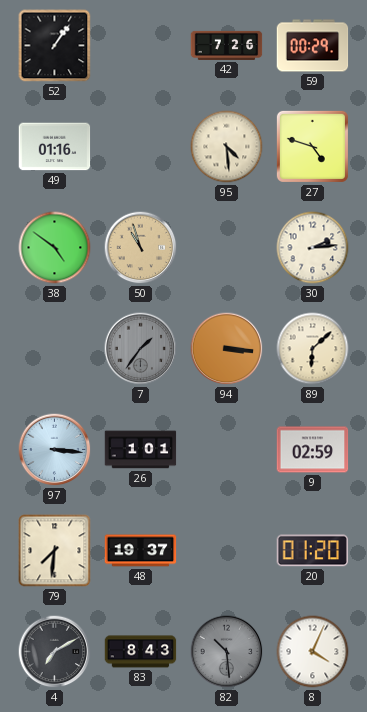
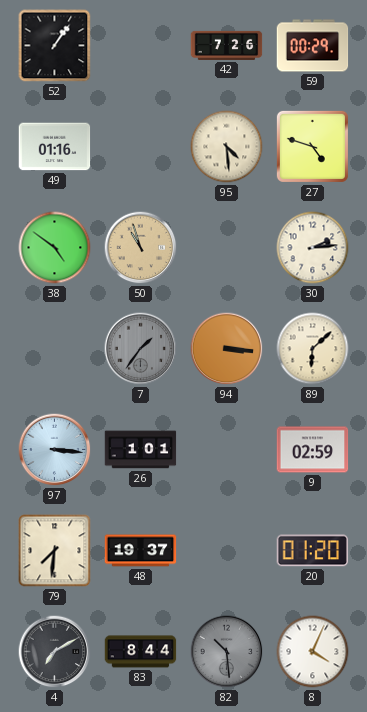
83: 8:43 -> 8:44
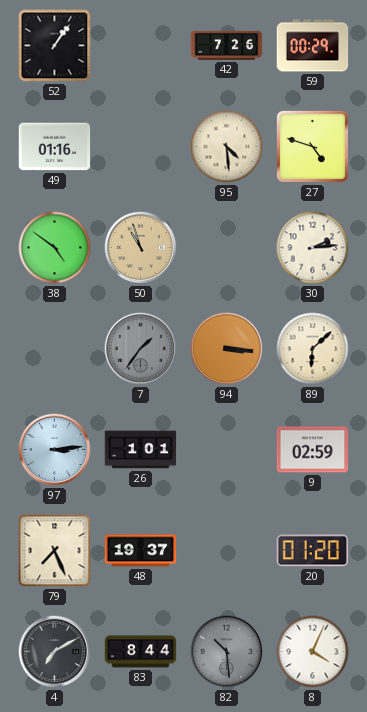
97: 3:16 -> 3:14
79: 7:31 -> 7:26
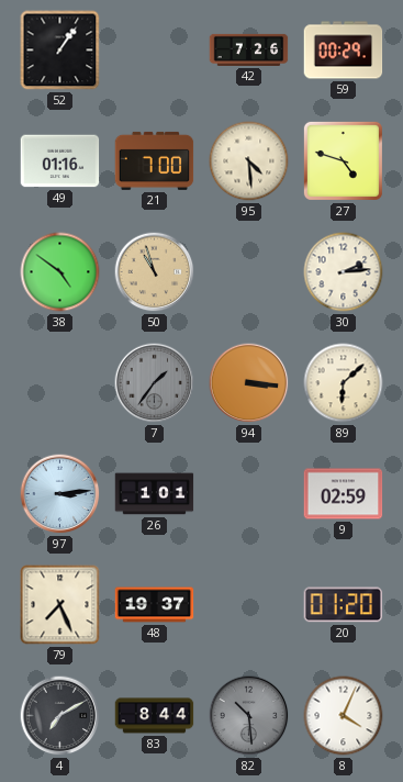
21: none -> 7:00
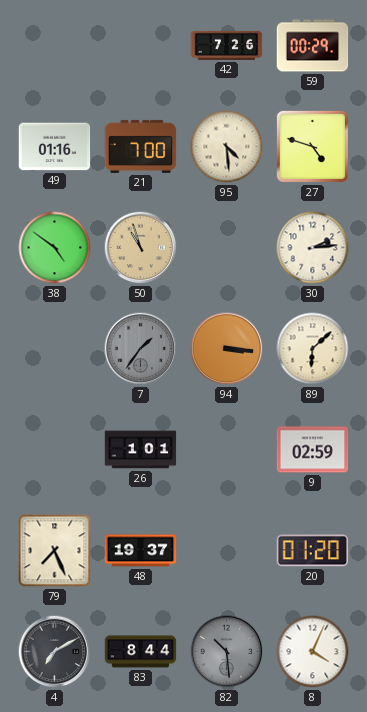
52: 1:06 -> none
97: 3:14 -> none
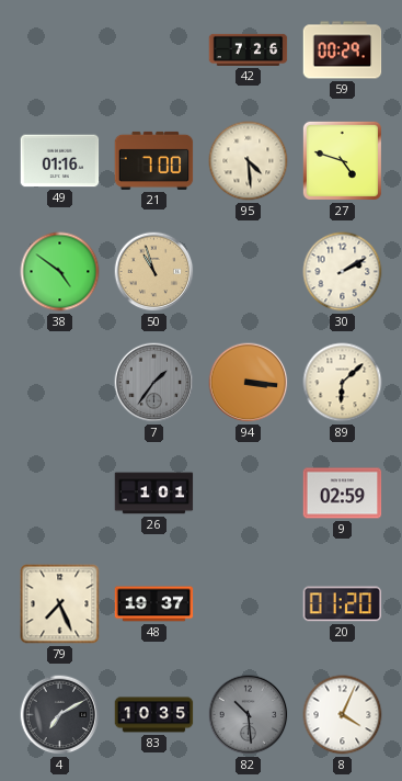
30: 2:14 -> 2:10
83: 8:44 -> 10:35
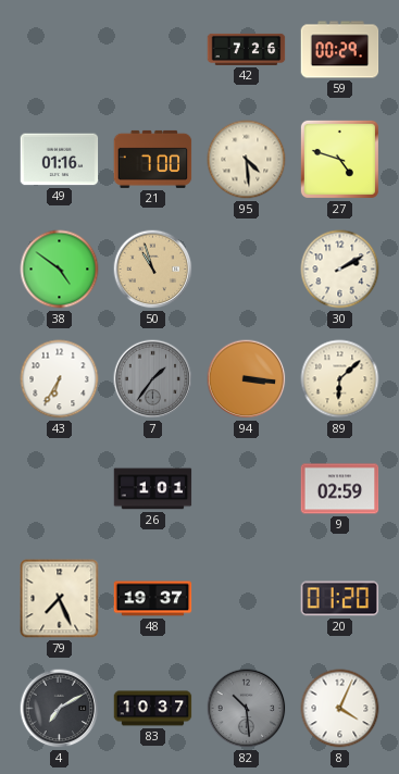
43: none -> 6:35
83: 10:35 -> 10:37
